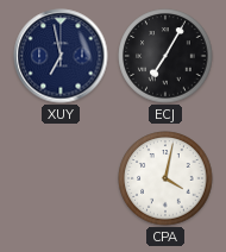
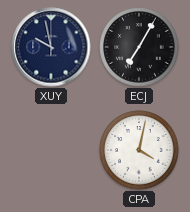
XUY: 6:58 -> 9:58
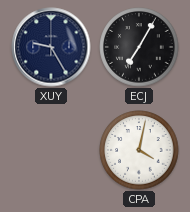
XUY: 9:58 -> 9:25
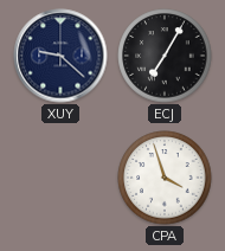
XUY: 9:25 -> 9:22
CPA: 4:02 -> 3:57
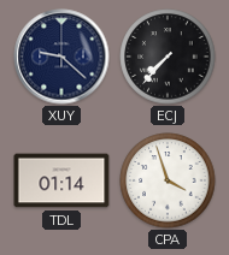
ECJ: 7:05 -> 7:37
TDL: none -> 01:14
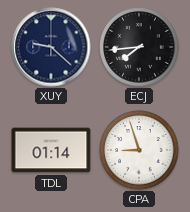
ECJ: 7:37 -> 7:44
CPA: 3:57 -> 8:57
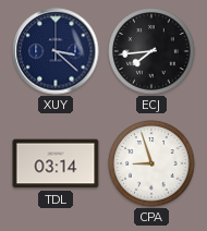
XUY: 9:22 -> 3:22
TDL: 01:14 -> 03:14
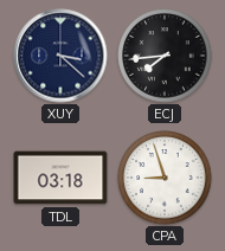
TDL: 03:14 -> 03:18
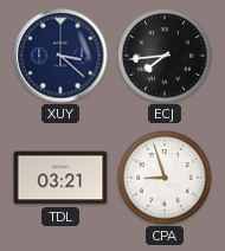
TDL: 03:18 -> 03:21
